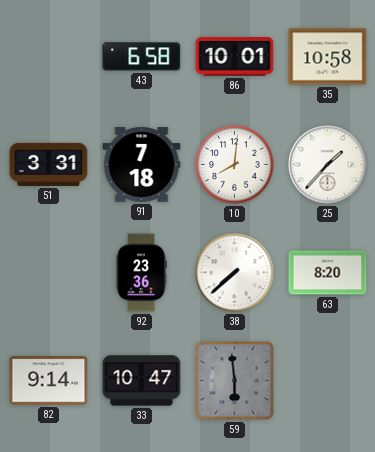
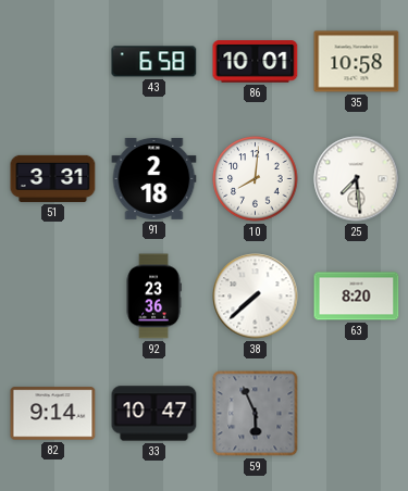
91: 7:18 -> 2:18
25: 1:37 -> 7:29
59: 5:59 -> 5:56
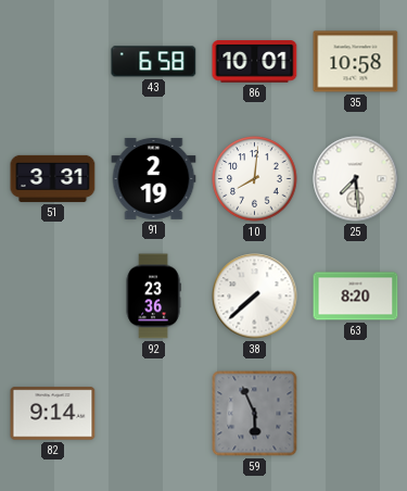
91: 2:18 -> 2:19
33: 10:47 -> none
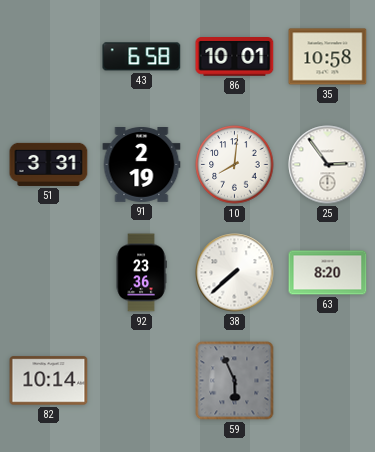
25: 7:29 -> 2:54
82: 9:14 -> 10:14
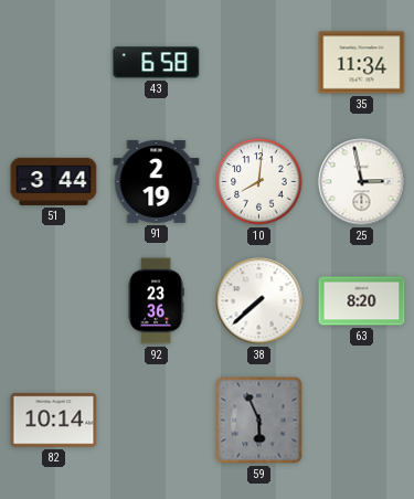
86: 10:01 -> none
35: 10:58 -> 11:34
51: 3:31 -> 3:44
25: 2:54 -> 2:58
